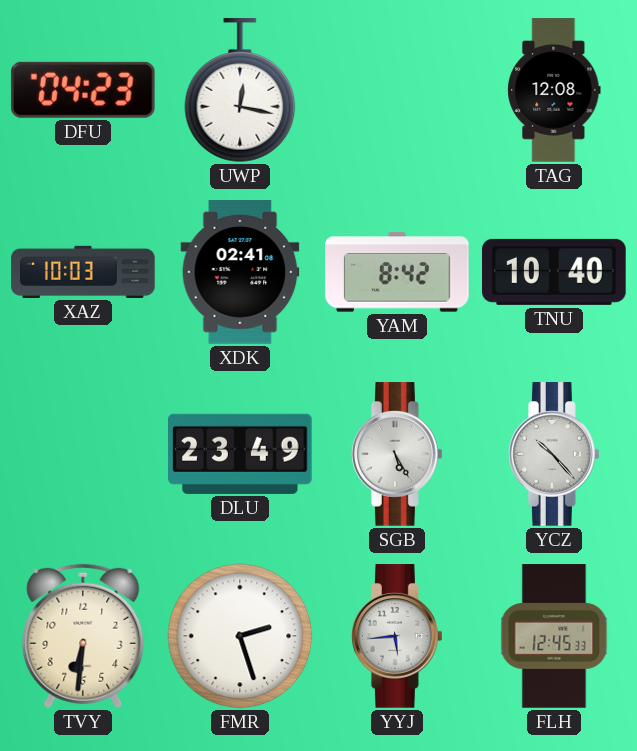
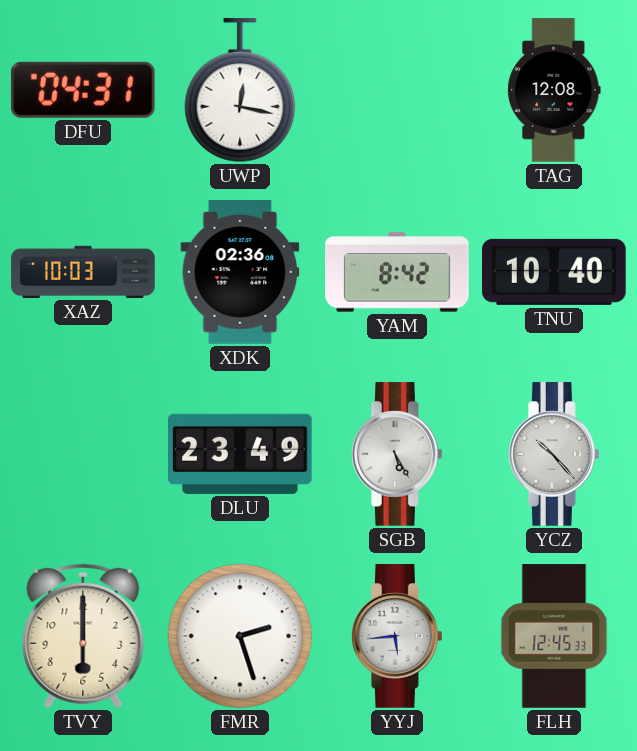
DFU: 04:23 -> 04:31
XDK: 02:41 -> 02:36
TVY: 6:31 -> 6:00
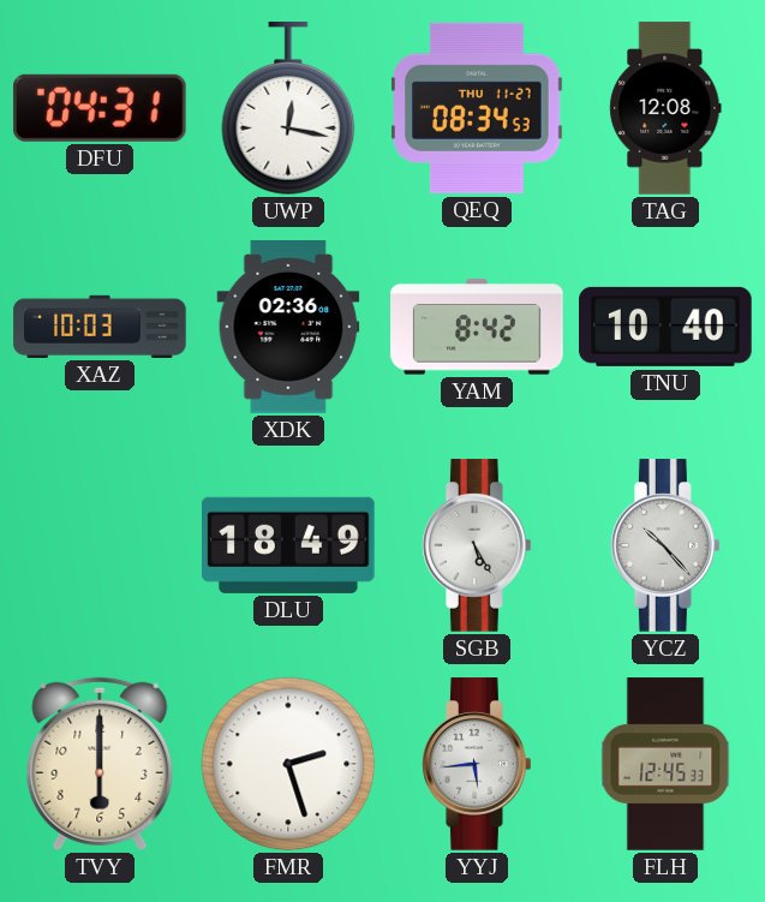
QEQ: none -> 08:34
DLU: 23:49 -> 18:49
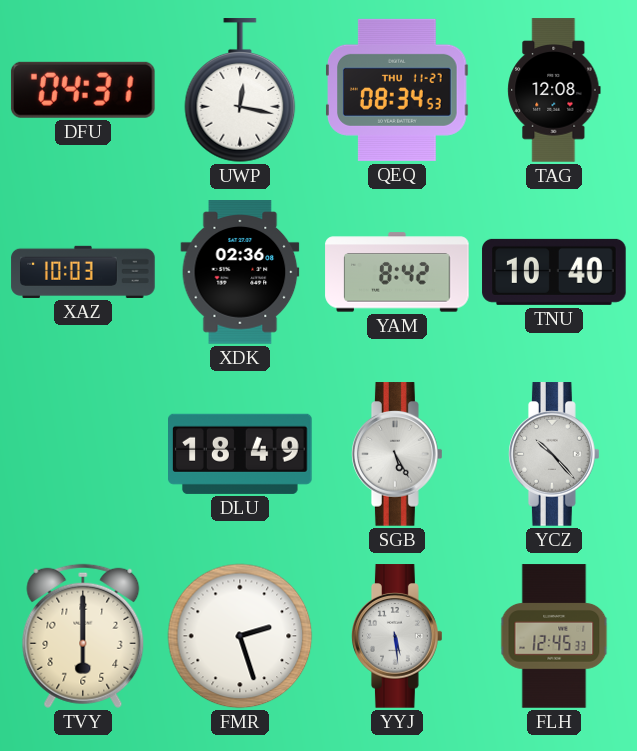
YYJ: 5:44 -> 5:29
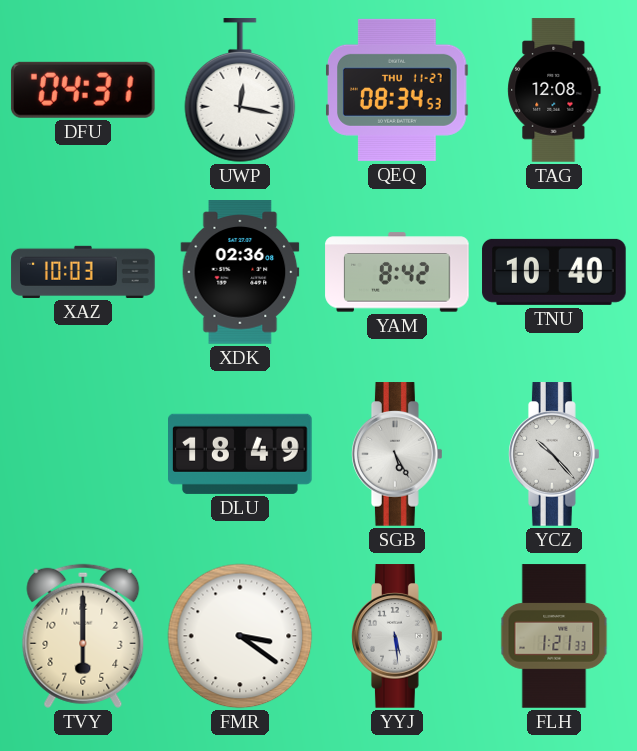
FMR: 2:27 -> 3:21
FLH: 12:45 -> 1:21
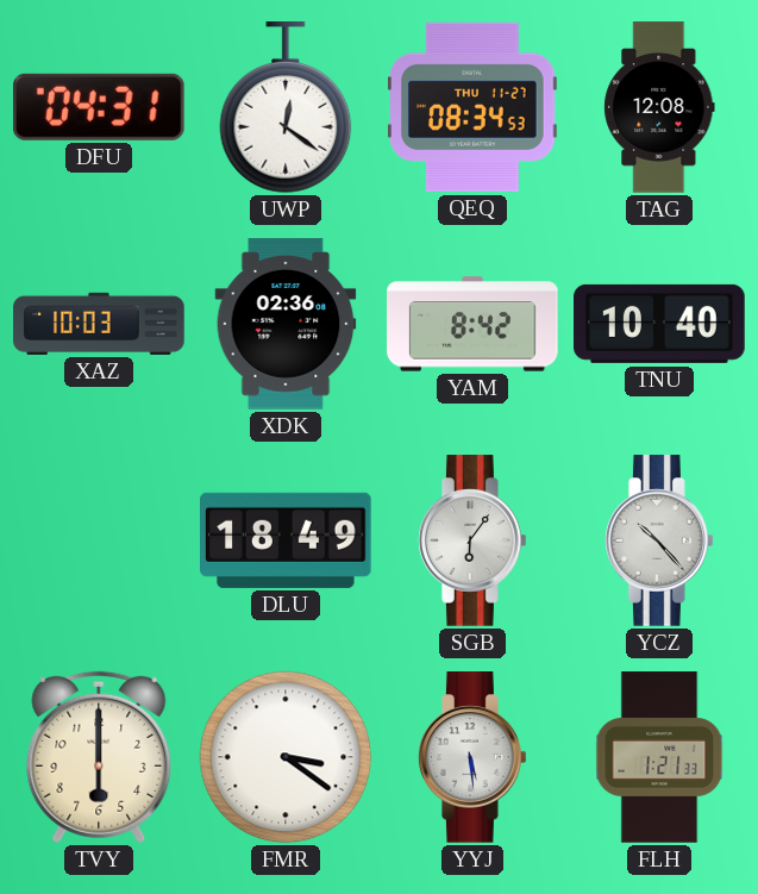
UWP: 12:17 -> 12:21
SGB: 5:25 -> 6:06
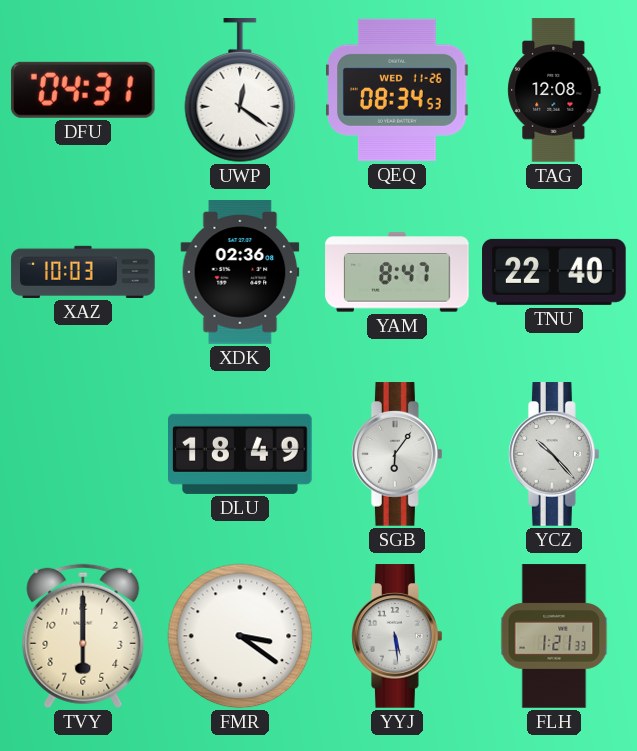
QEQ date: THU 11-27 -> WED 11-26
YAM: 8:42 -> 8:47
TNU: 10:40 -> 22:40
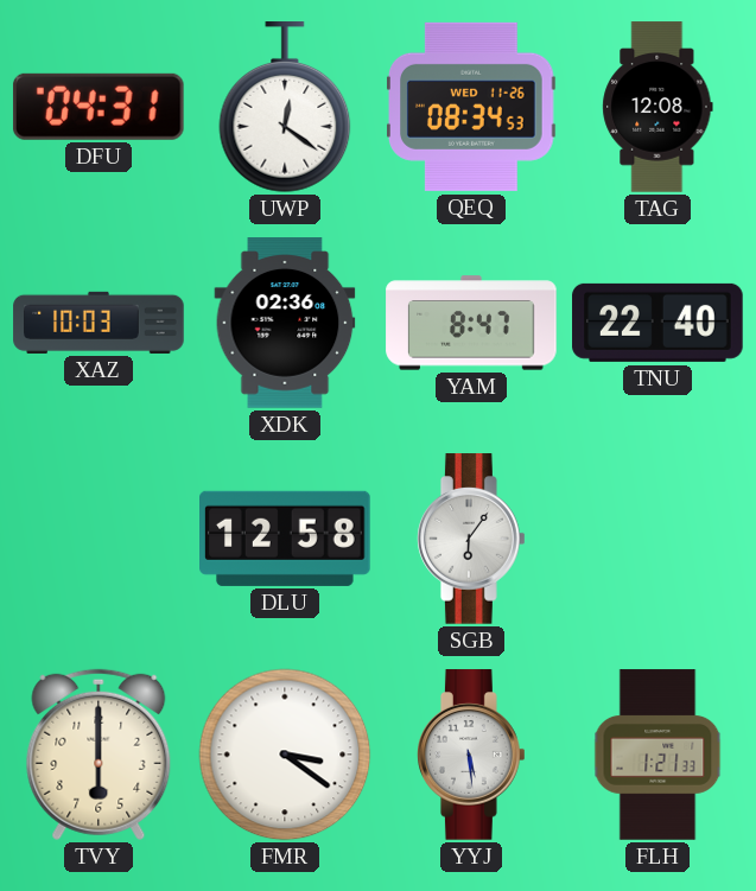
DLU: 18:49 -> 12:58
YCZ: 10:23 -> none
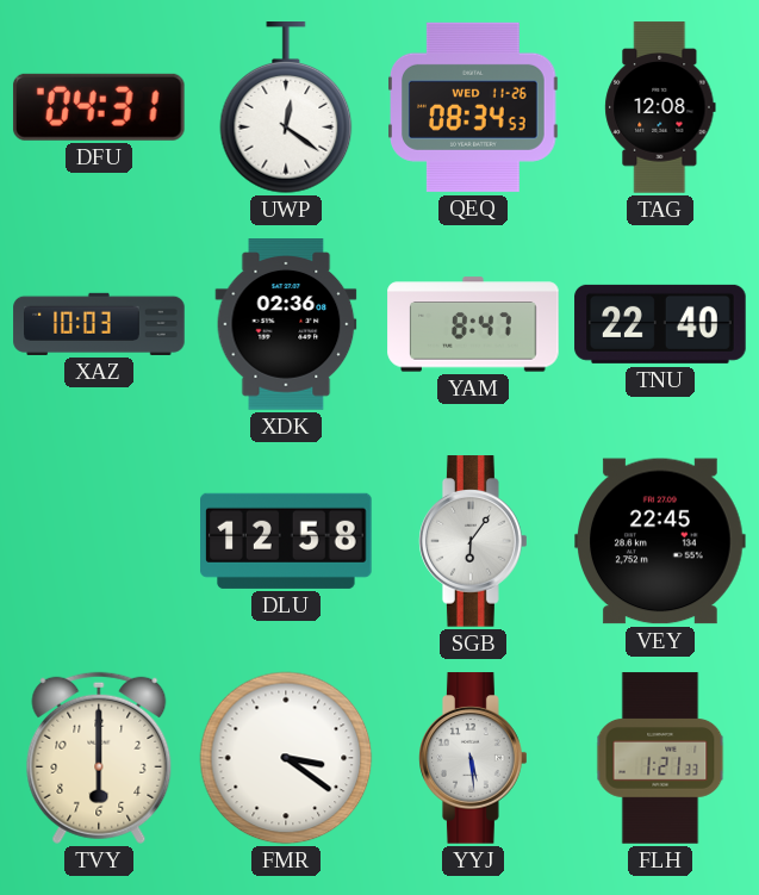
VEY: none -> 22:45
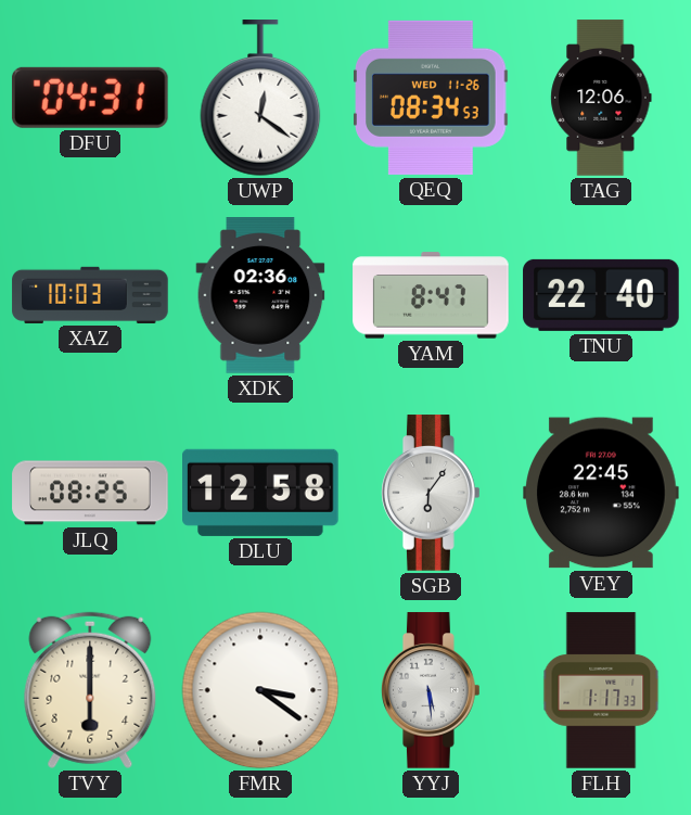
TAG: 12:08 -> 12:06
JLQ: none -> 08:25
FLH: 1:21 -> 1:17
